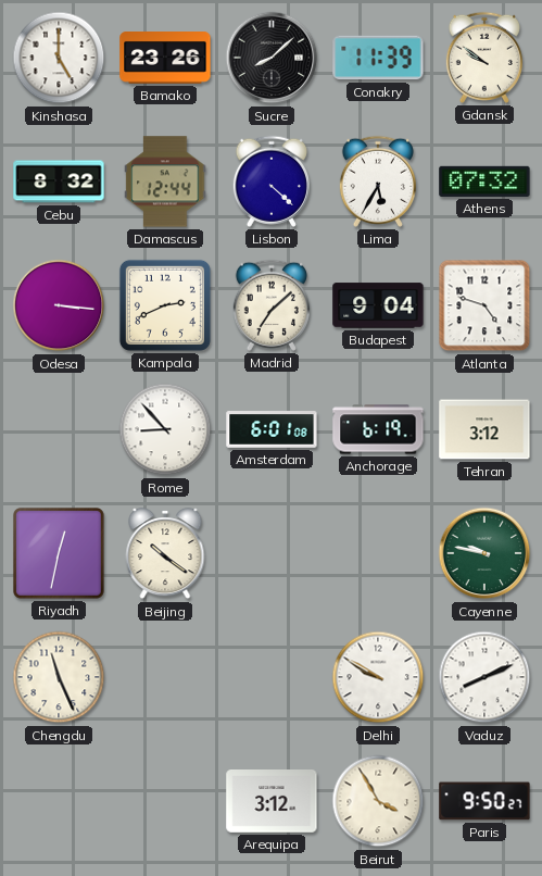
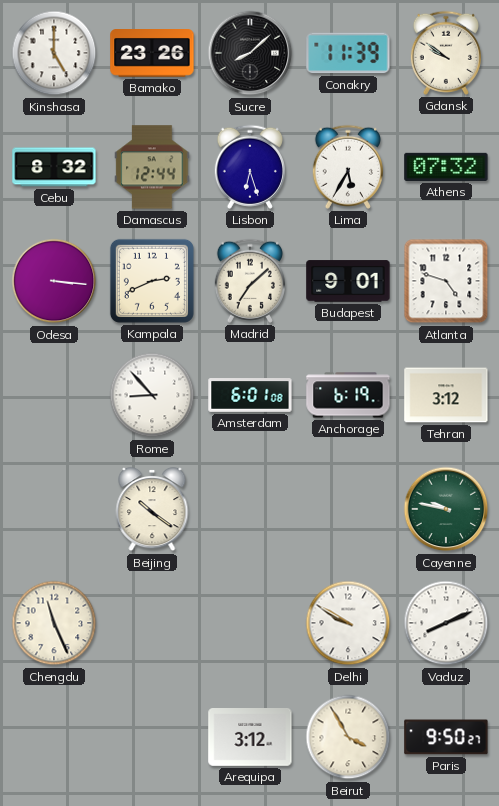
Lisbon: 4:22 -> 6:27
Budapest: 9:04 -> 9:01
Riyadh: 12:32 -> none
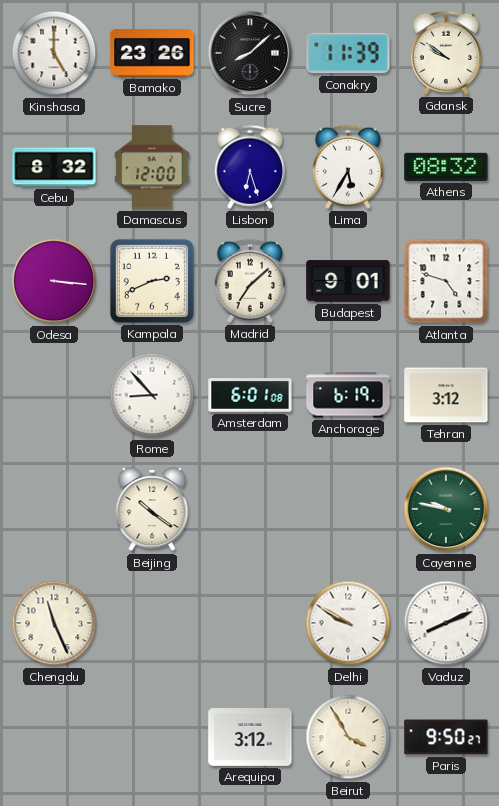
Damascus: 12:44 -> 12:00
Athens: 07:32 -> 08:32
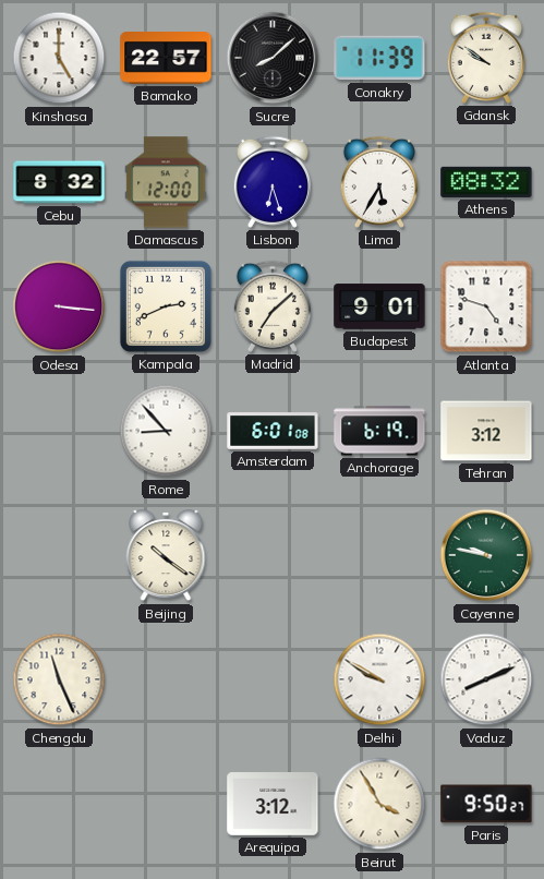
Bamako: 23:26 -> 22:57
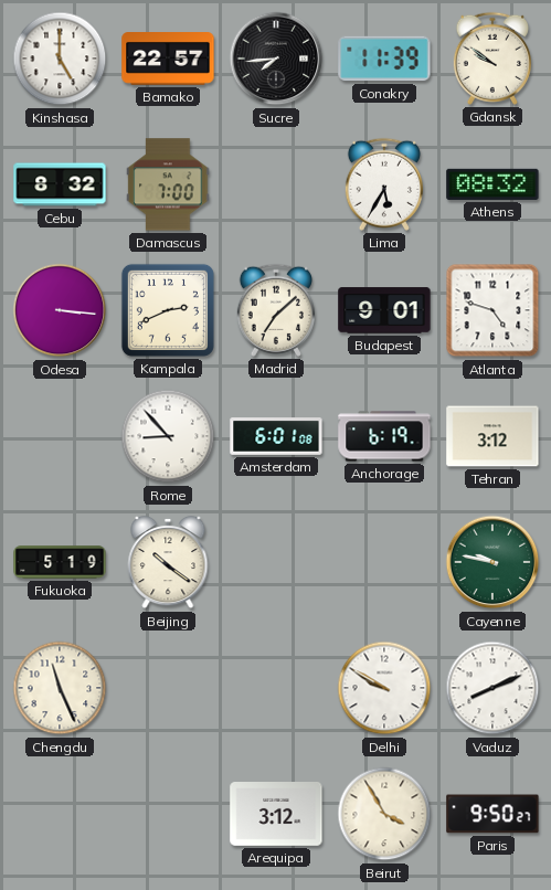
Sucre: 8:08 -> 7:44
Damascus: 12:00 -> 7:00
Lisbon: 6:27 -> none
Fukuoka: none -> 5:19
